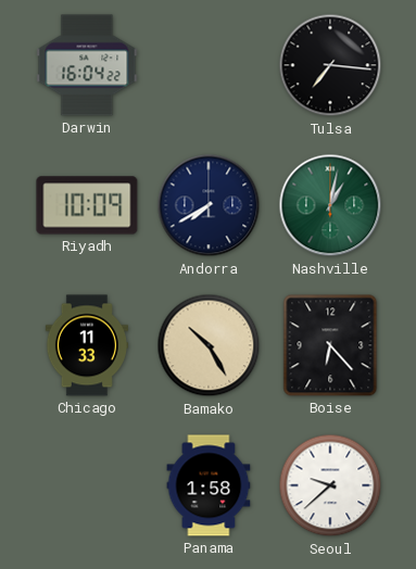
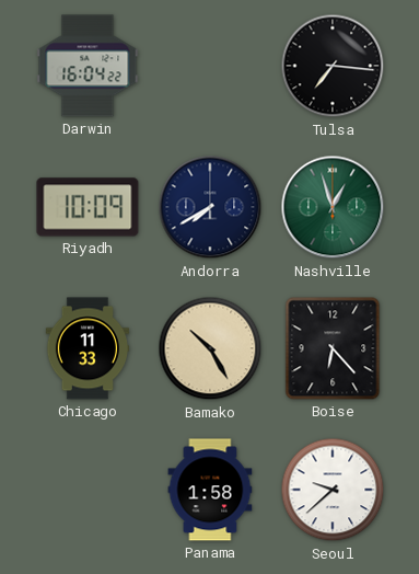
Nashville: 1:02 -> 12:57
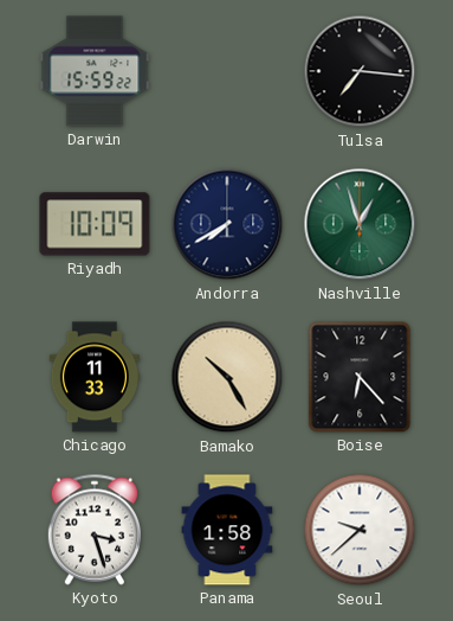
Darwin: 16:04 -> 15:59
Kyoto: none -> 3:27
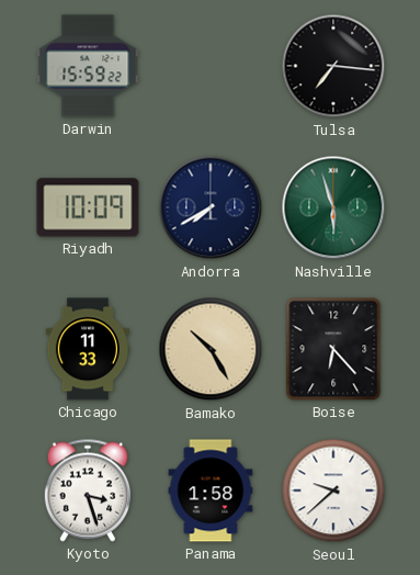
Nashville: 12:57 -> 5:57
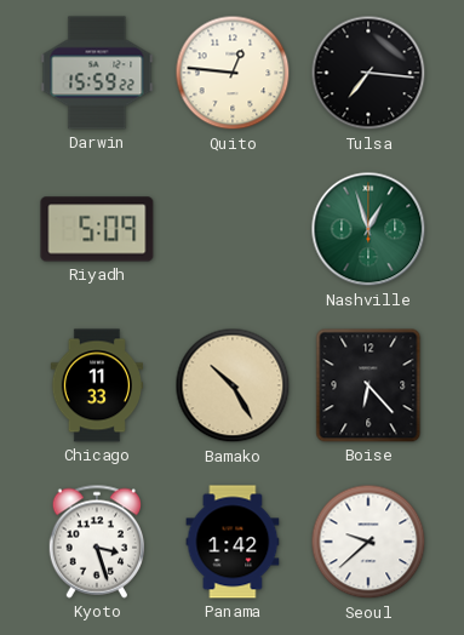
Quito: none -> 12:46
Riyadh: 10:09 -> 5:09
Andorra: 7:40 -> none
Nashville: 5:57 -> 12:57
Panama: 1:58 -> 1:42
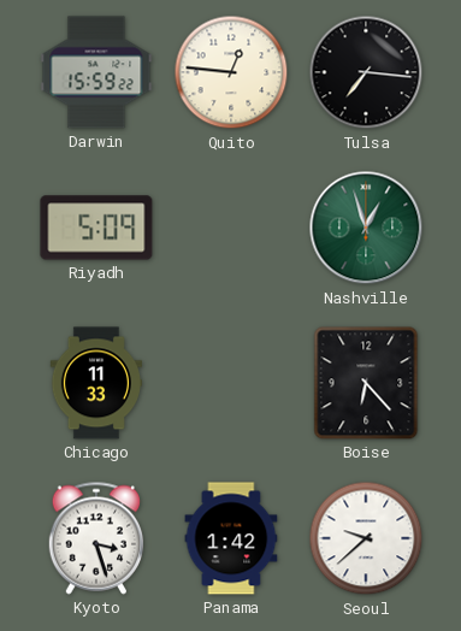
Bamako: 10:25 -> none
